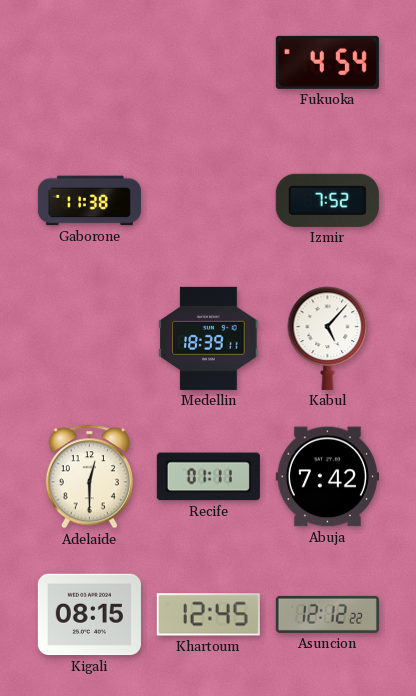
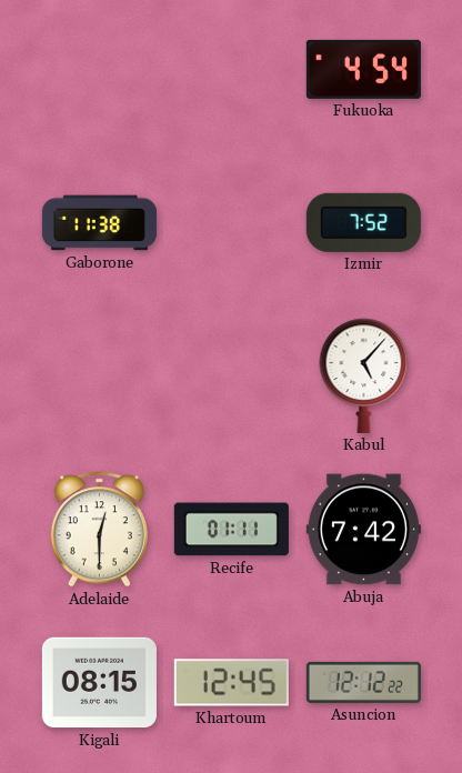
Medellin: 18:39 -> none
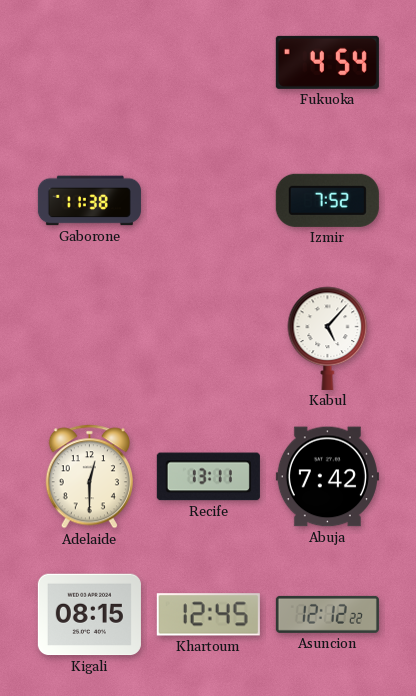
Recife: 01:11 -> 13:11
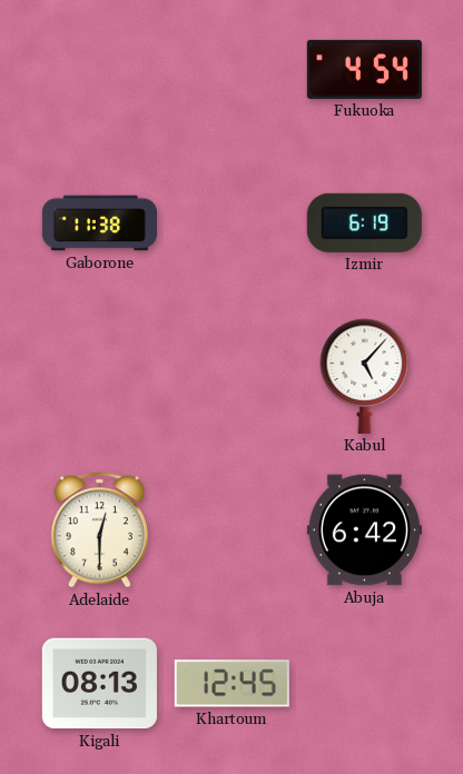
Izmir: 7:52 -> 6:19
Recife: 13:11 -> none
Abuja: 7:42 -> 6:42
Kigali: 08:15 -> 08:13
Asuncion: 12:12 -> none
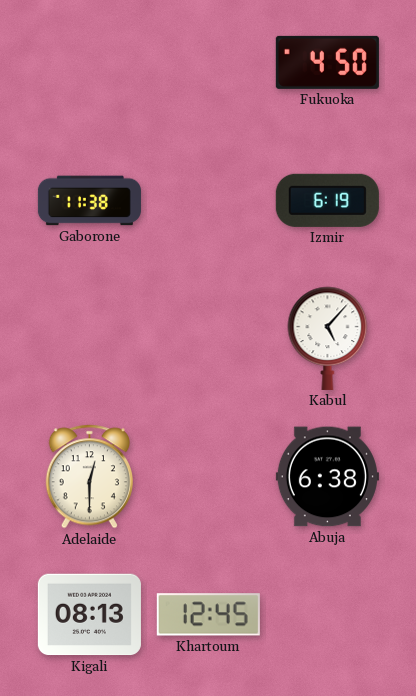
Fukuoka: 4:54 -> 4:50
Abuja: 6:42 -> 6:38
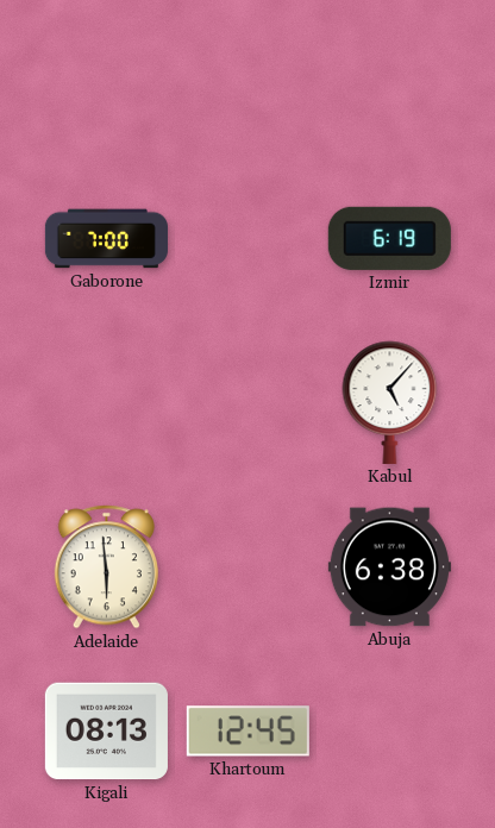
Fukuoka: 4:50 -> none
Gaborone: 11:38 -> 7:00
Adelaide: 12:30 -> 5:59
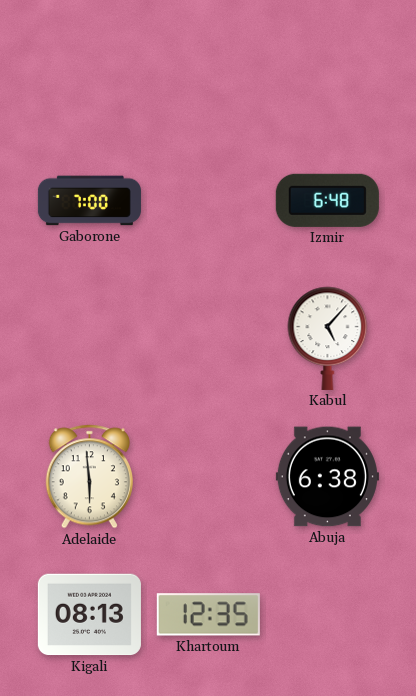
Izmir: 6:19 -> 6:48
Khartoum: 12:45 -> 12:35
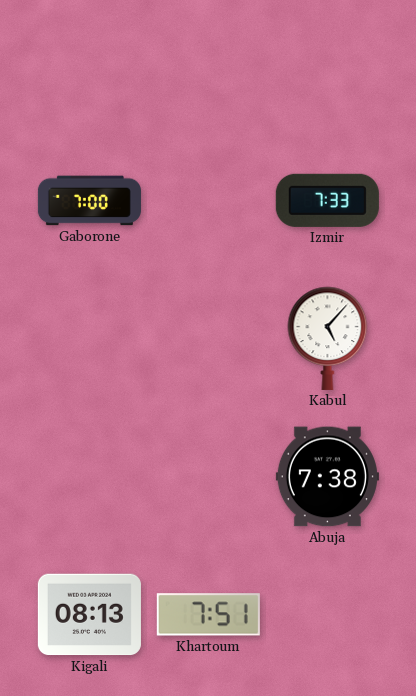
Izmir: 6:48 -> 7:33
Adelaide: 5:59 -> none
Abuja: 6:38 -> 7:38
Khartoum: 12:35 -> 7:51
